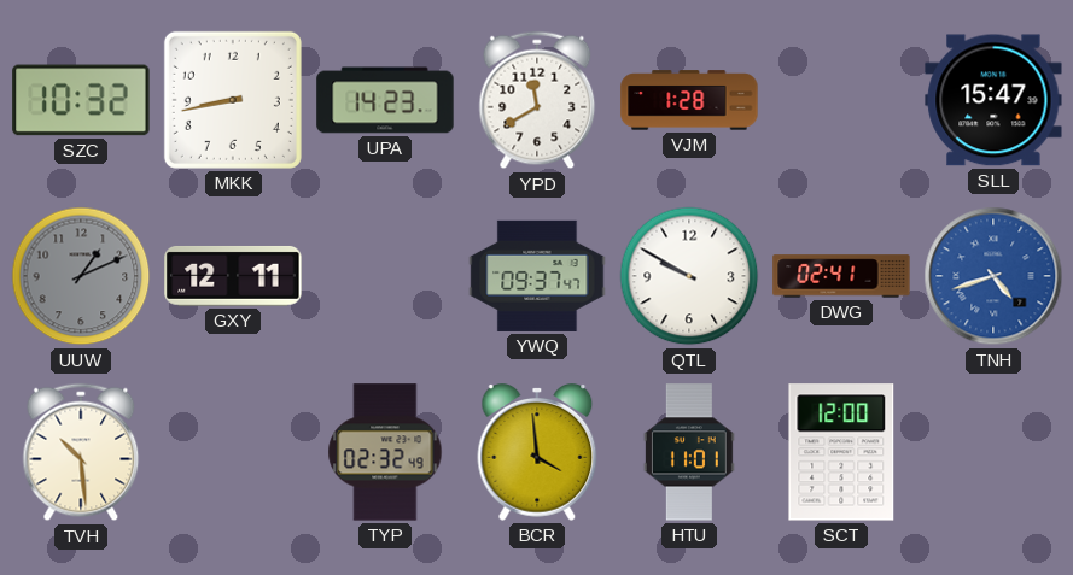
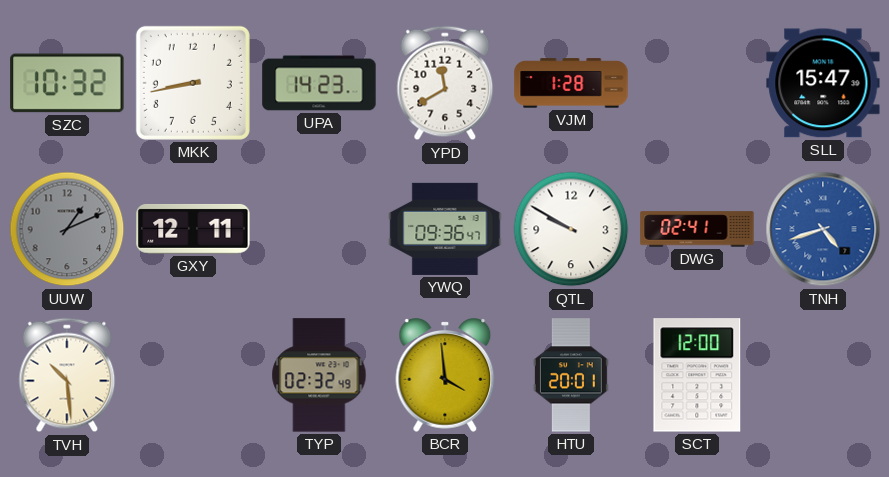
YWQ: 09:37 -> 09:36
HTU: 11:01 -> 20:01
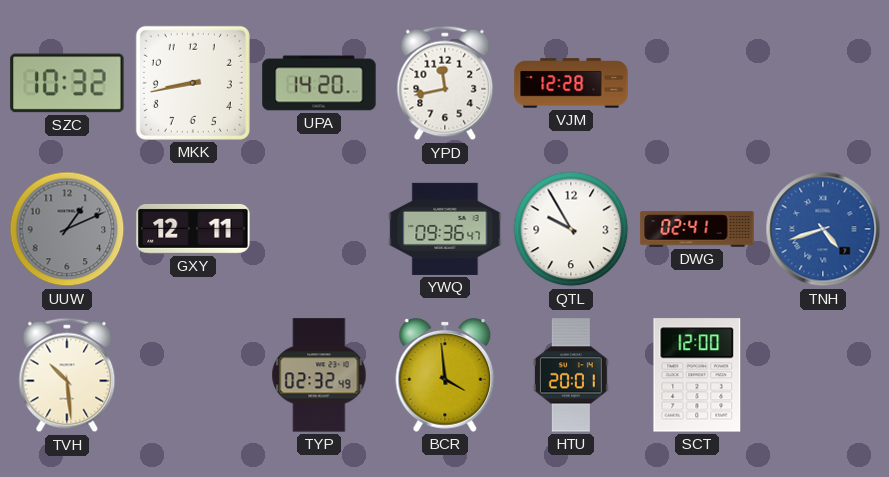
UPA: 14:23 -> 14:20
YPD: 11:40 -> 11:43
VJM: 1:28 -> 12:28
SLL: 15:47 -> none
QTL: 9:50 -> 9:55
